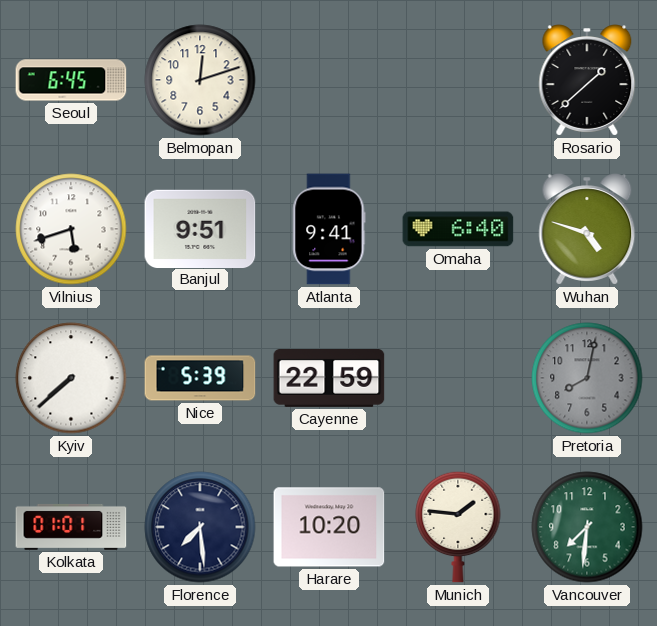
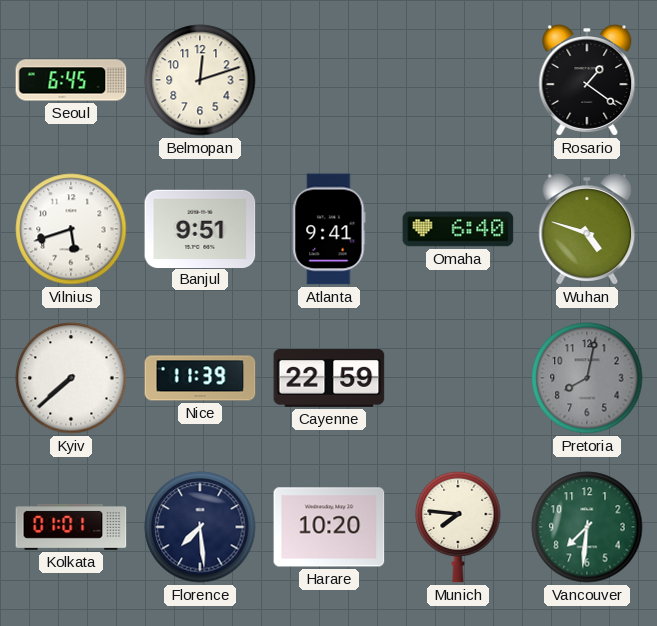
Rosario: 1:38 -> 1:21
Nice: 5:39 -> 11:39
Munich: 1:46 -> 7:46
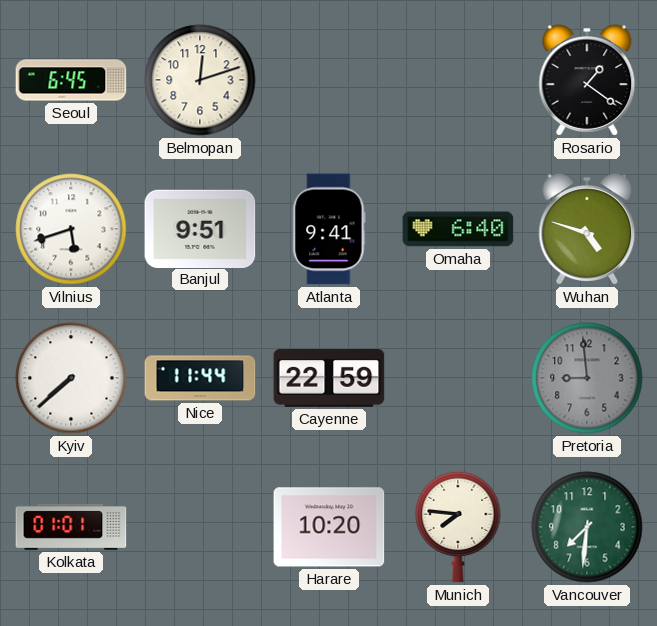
Nice: 11:39 -> 11:44
Pretoria: 8:02 -> 8:59
Florence: 7:29 -> none
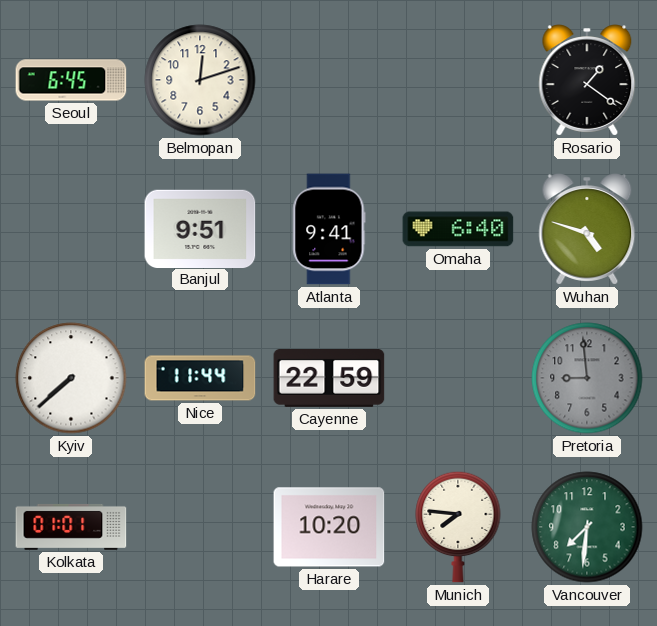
Vilnius: 5:42 -> none
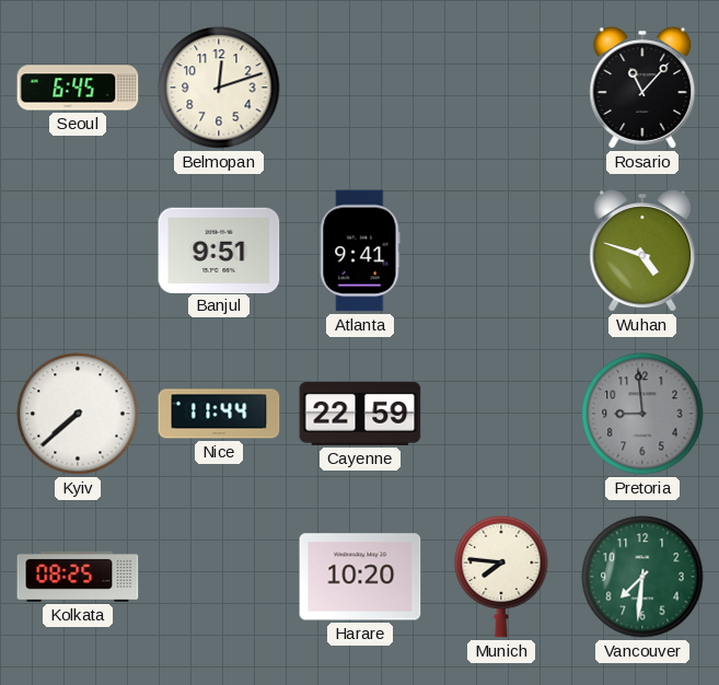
Rosario: 1:21 -> 11:07
Omaha: 6:40 -> none
Kolkata: 01:01 -> 08:25
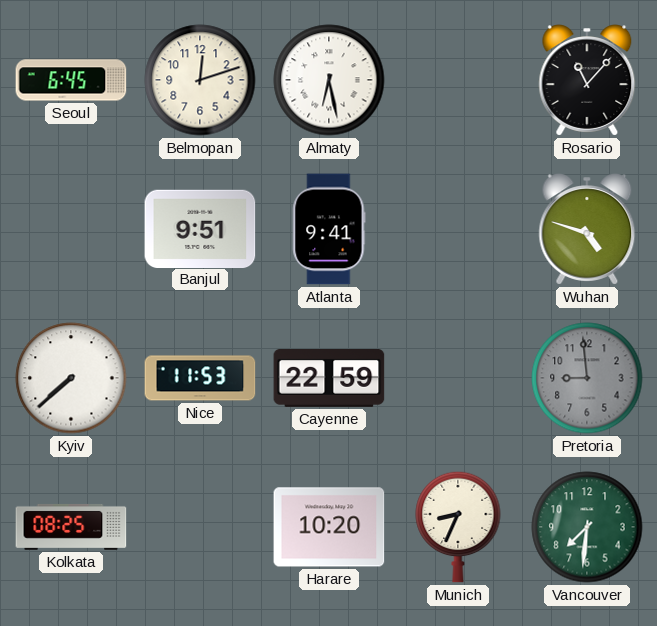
Almaty: none -> 6:28
Nice: 11:44 -> 11:53
Munich: 7:46 -> 8:34
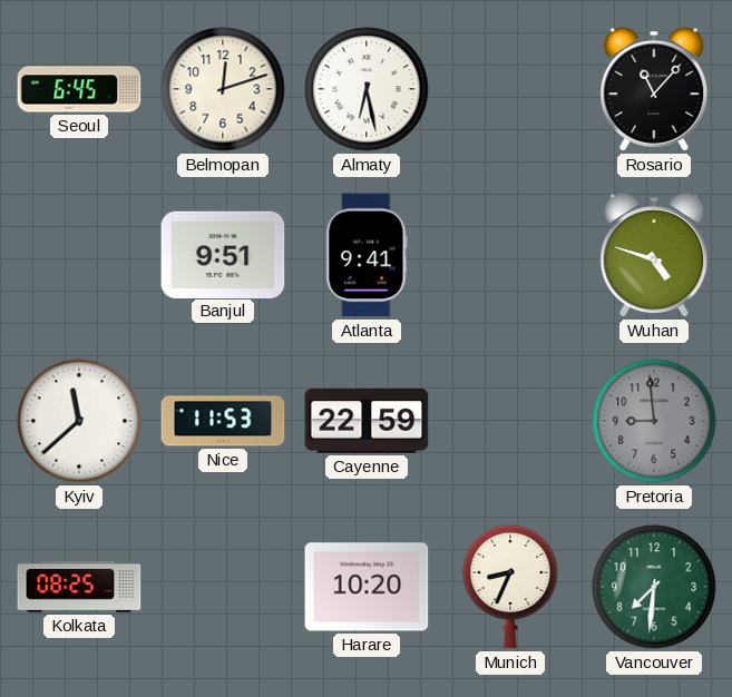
Kyiv: 7:38 -> 11:38
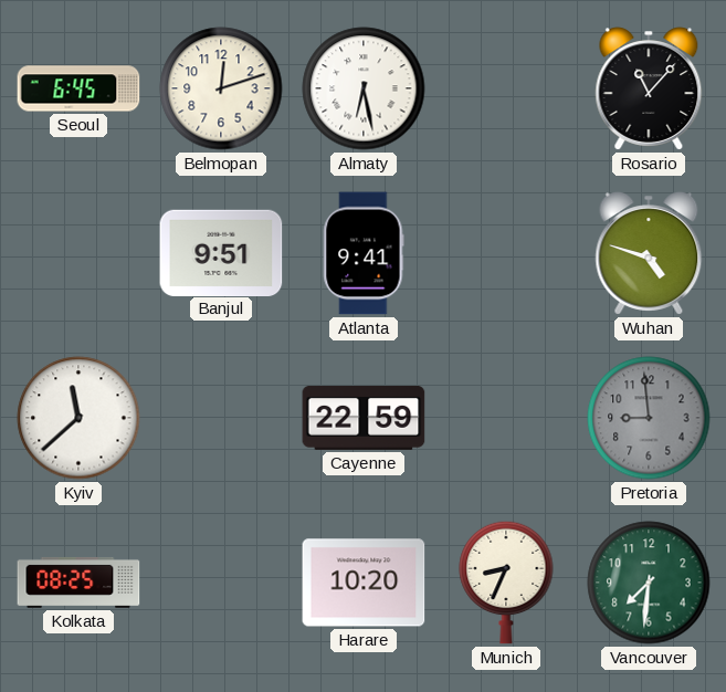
Nice: 11:53 -> none
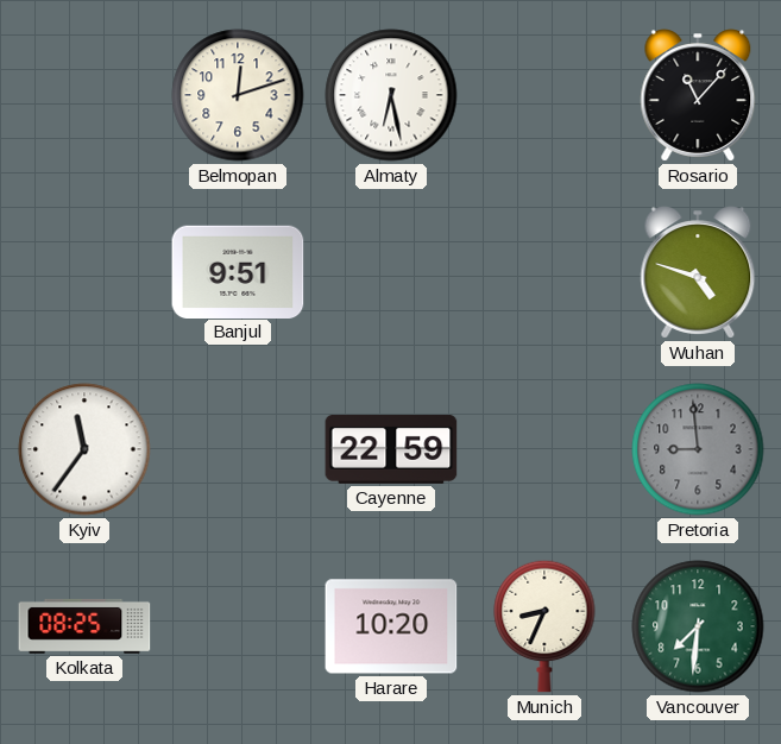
Seoul: 6:45 -> none
Atlanta: 9:41 -> none
Kyiv: 11:38 -> 11:36
